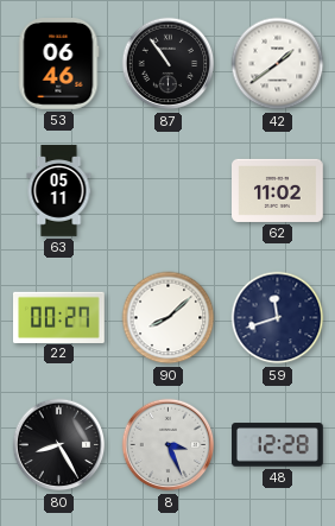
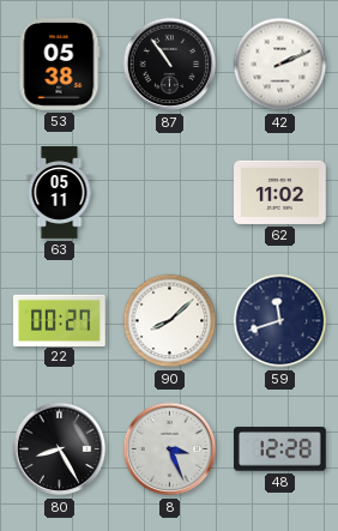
53: 06:46 -> 05:38
42: 1:39 -> 2:11
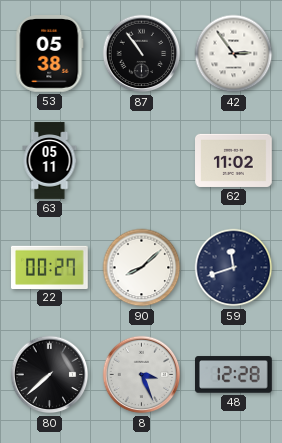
42: 2:11 -> 2:54
80: 8:25 -> 7:38
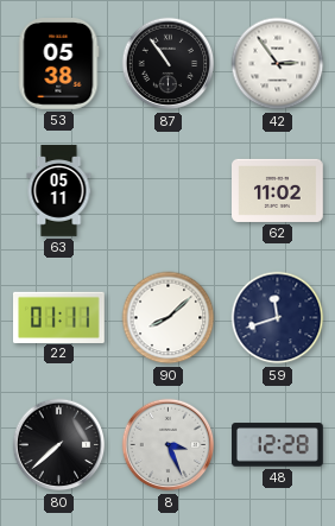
22: 00:27 -> 01:11
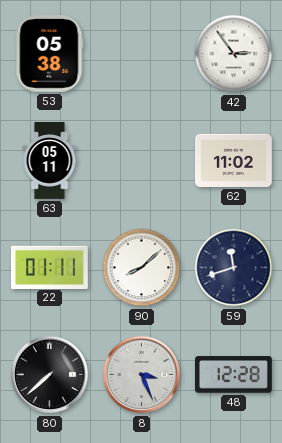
87: 10:54 -> none
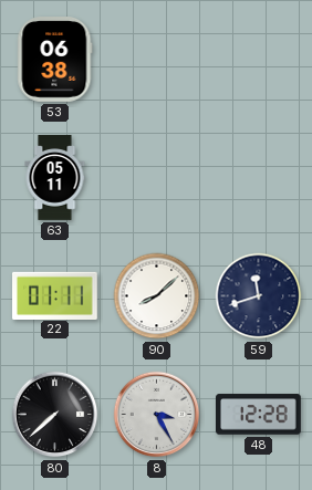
53: 05:38 -> 06:38
42: 2:54 -> none
62: 11:02 -> none
8: 3:26 -> 3:25
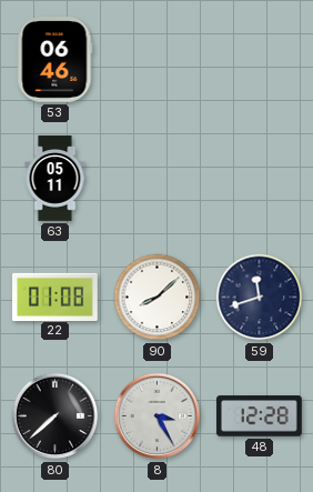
53: 06:38 -> 06:46
22: 01:11 -> 01:08
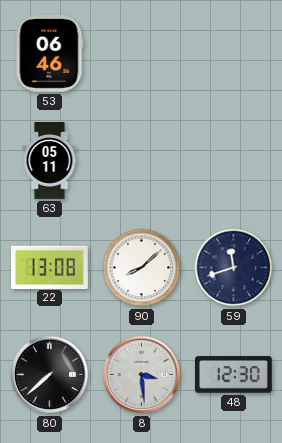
22: 01:08 -> 13:08
8: 3:25 -> 3:29
48: 12:28 -> 12:30
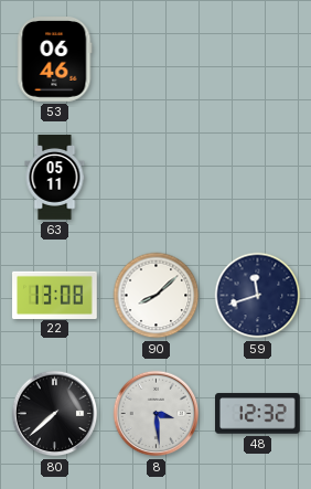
48: 12:30 -> 12:32
